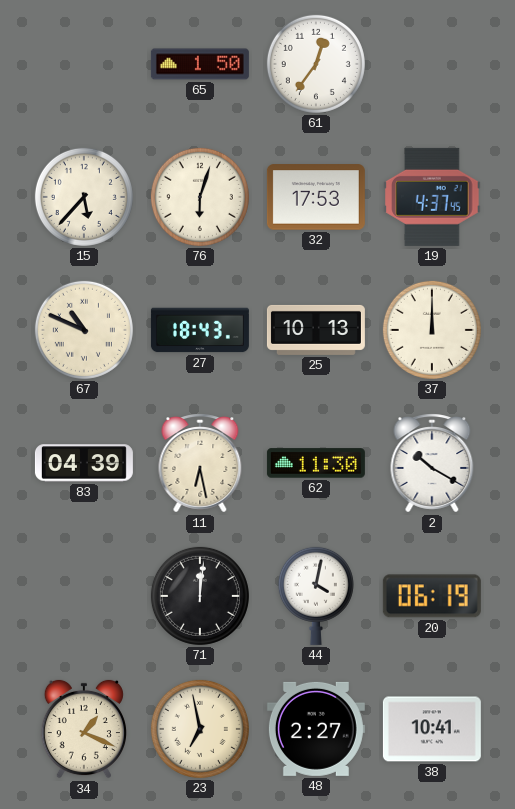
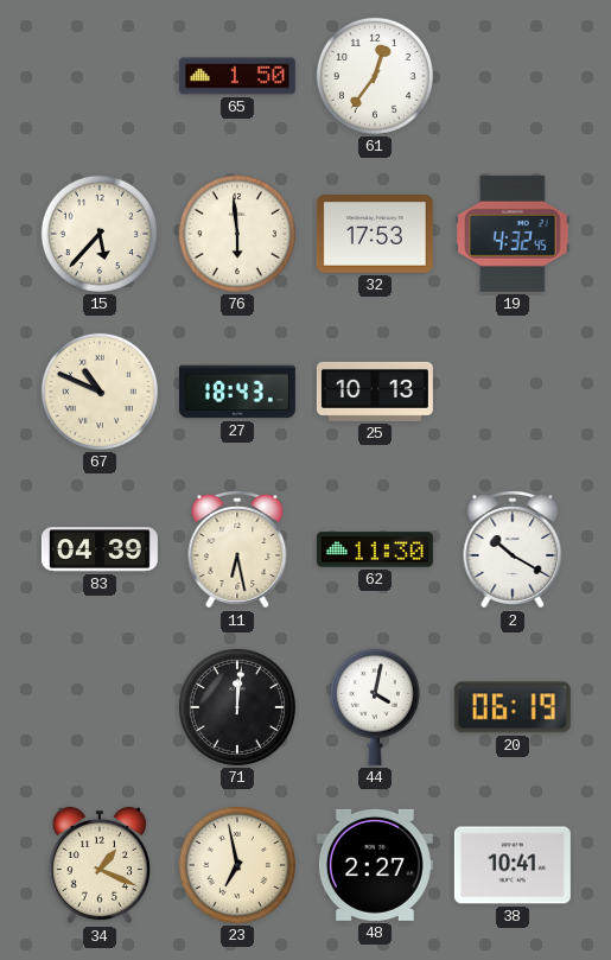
76: 6:03 -> 5:59
19: 4:37 -> 4:32
37: 12:00 -> none
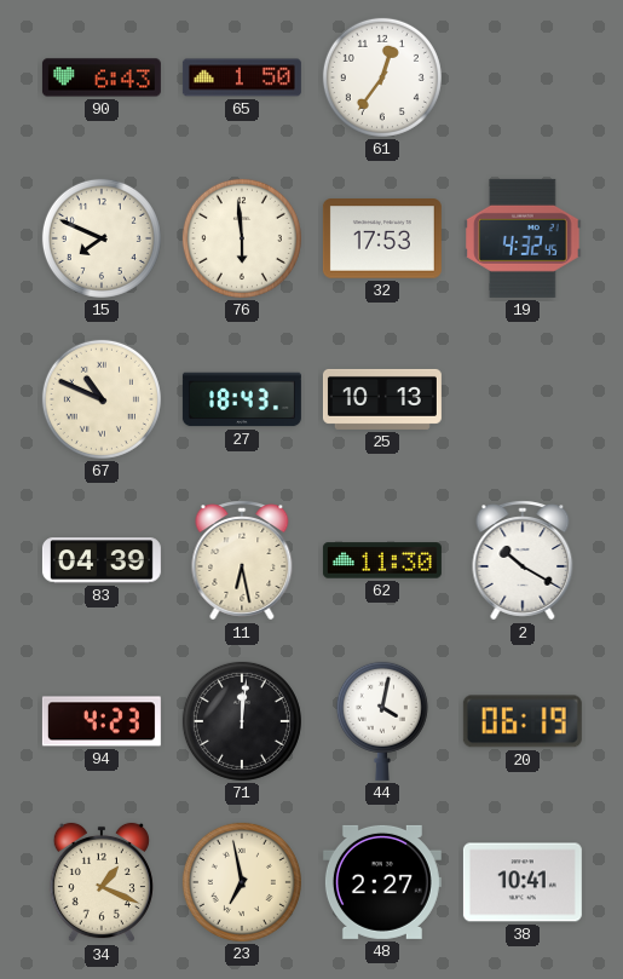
90: none -> 6:43
15: 5:37 -> 7:49
94: none -> 4:23
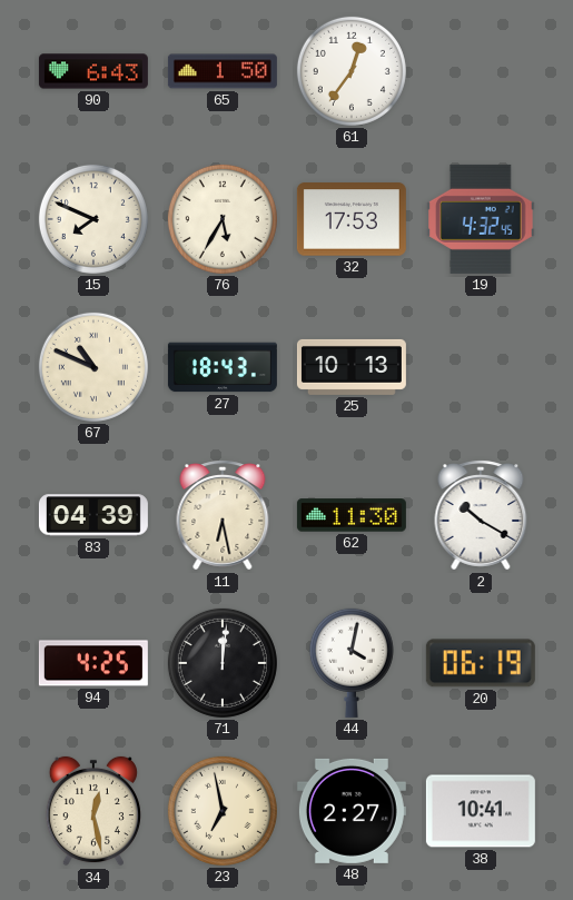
76: 5:59 -> 5:35
94: 4:23 -> 4:25
34: 1:19 -> 12:28
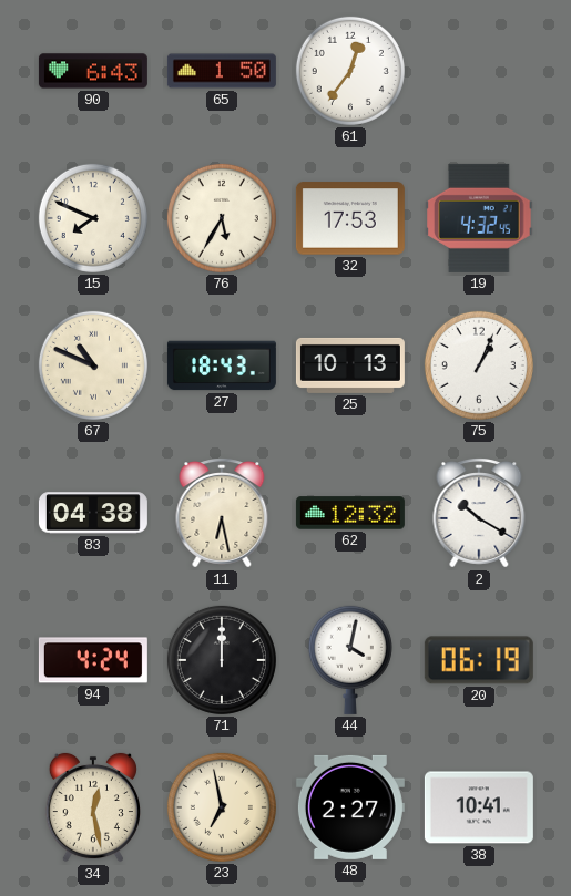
75: none -> 1:04
83: 04:39 -> 04:38
62: 11:30 -> 12:32
94: 4:25 -> 4:24
71: 12:01 -> 12:00
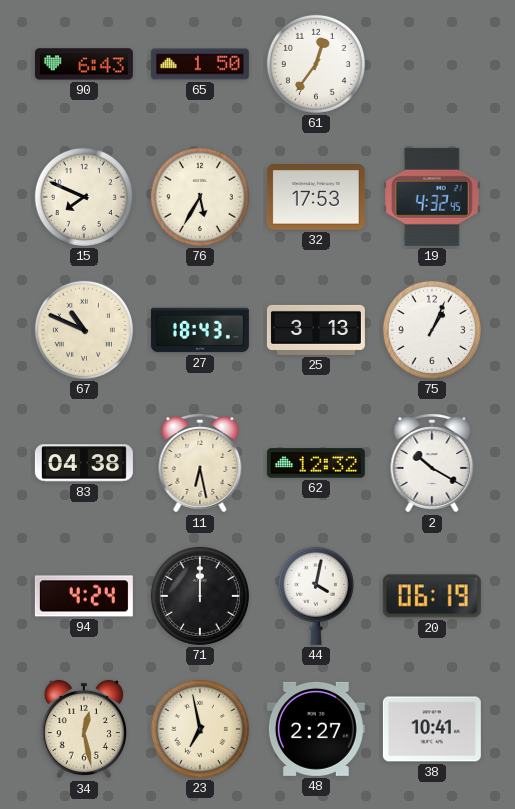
25: 10:13 -> 3:13
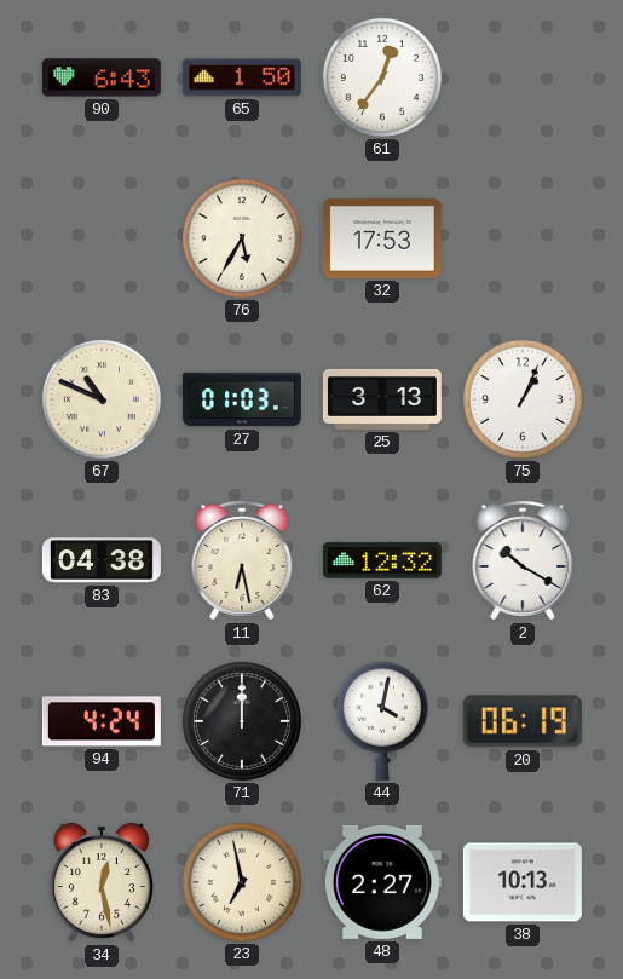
15: 7:49 -> none
19: 4:32 -> none
27: 18:43 -> 01:03
38: 10:41 -> 10:13
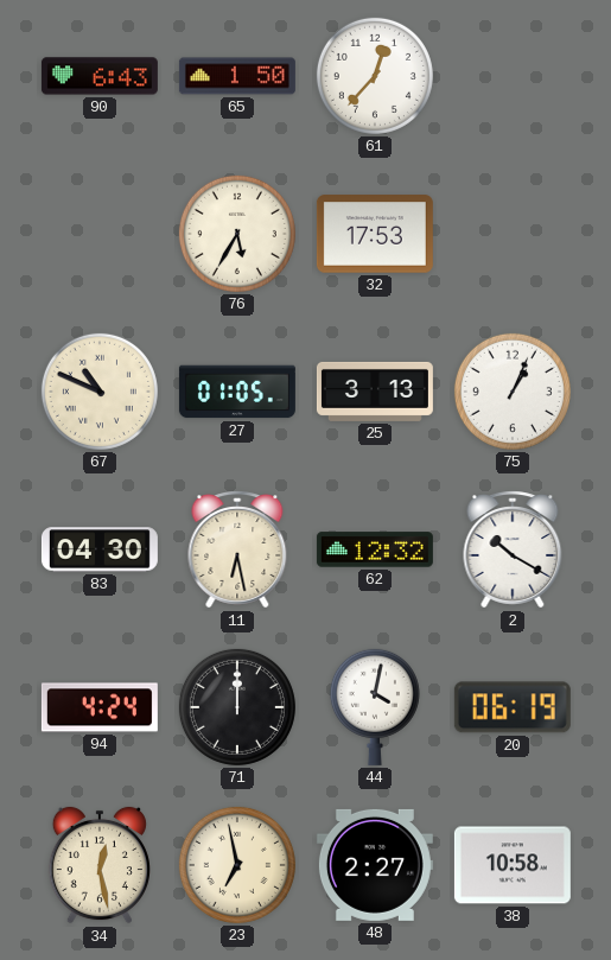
61: 12:36 -> 12:37
27: 01:03 -> 01:05
83: 04:38 -> 04:30
38: 10:13 -> 10:58
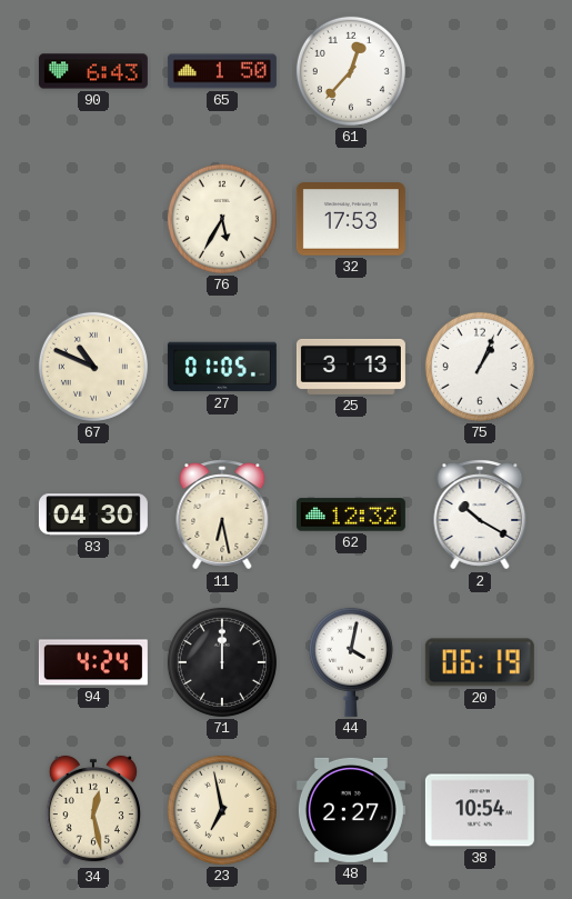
38: 10:58 -> 10:54
